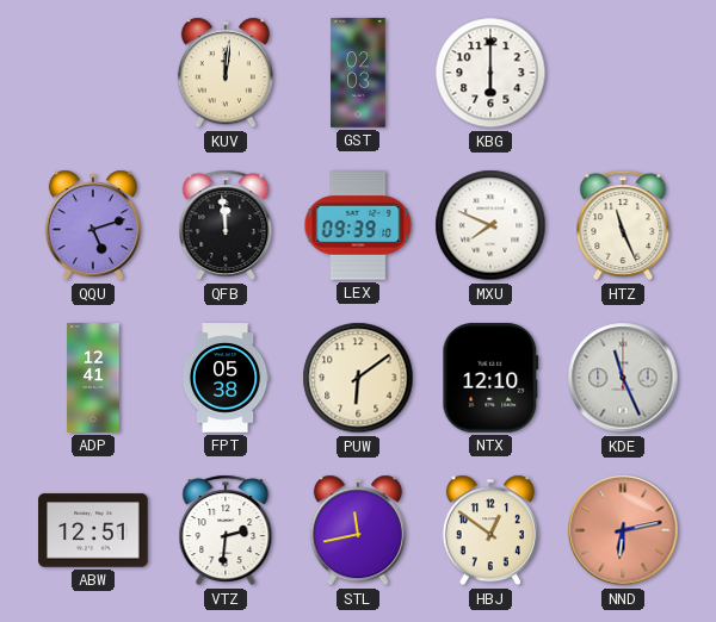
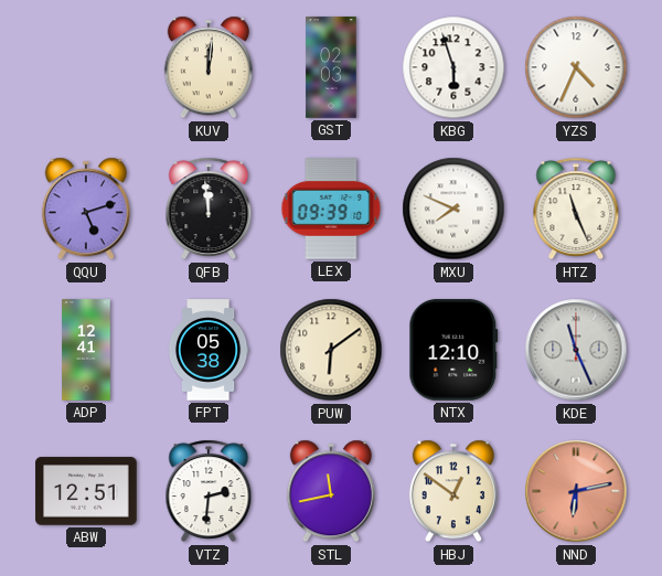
KBG: 6:00 -> 5:57
YZS: none -> 4:34
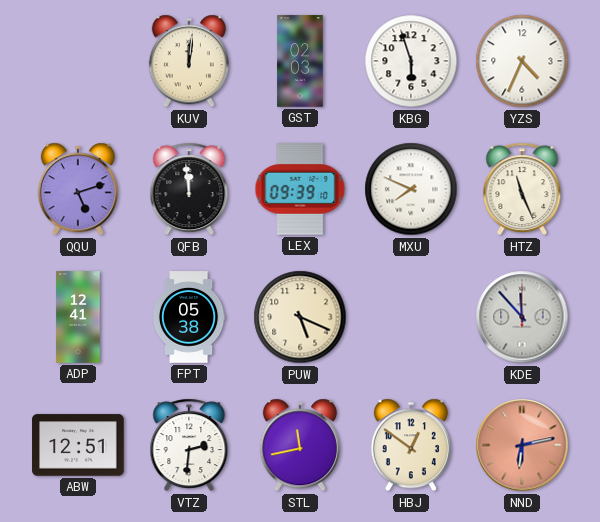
PUW: 6:09 -> 5:19
NTX: 12:10 -> none
KDE: 11:26 -> 11:53
